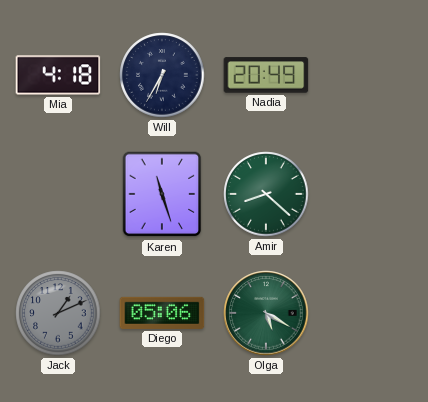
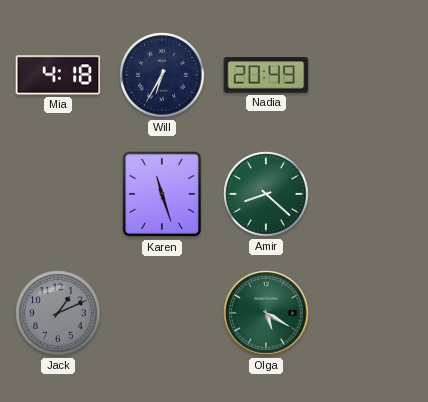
Diego: 05:06 -> none
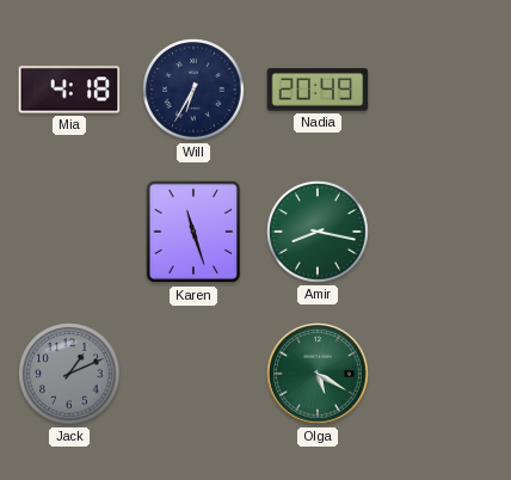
Amir: 8:22 -> 8:17
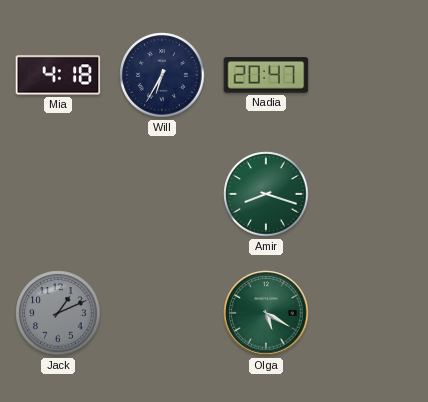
Nadia: 20:49 -> 20:47
Karen: 11:27 -> none
Amir: 8:17 -> 8:18
